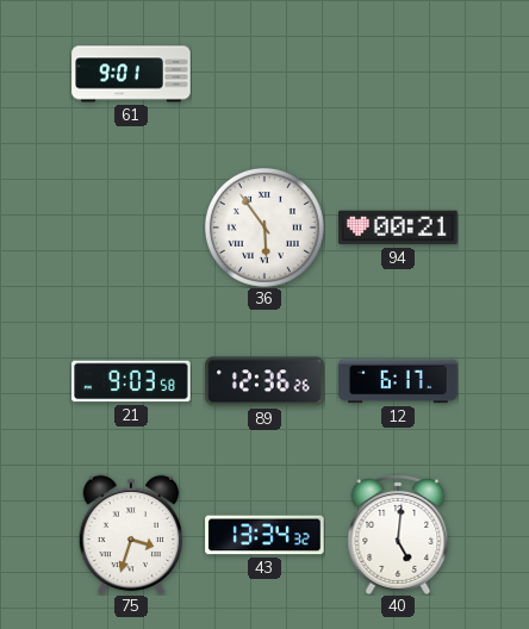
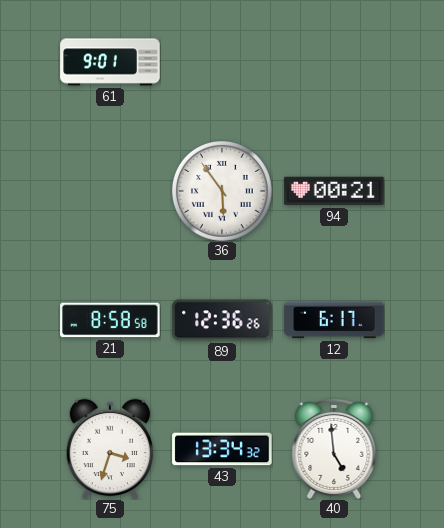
21: 9:03 -> 8:58
40: 5:01 -> 4:59
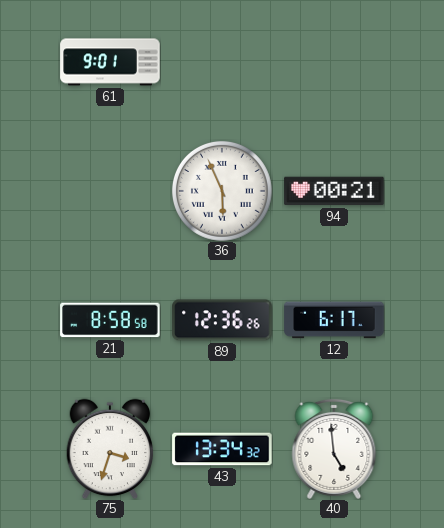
36: 5:54 -> 5:56
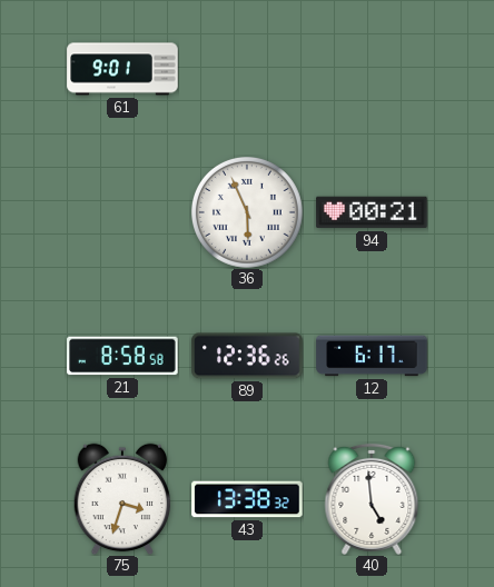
43: 13:34 -> 13:38
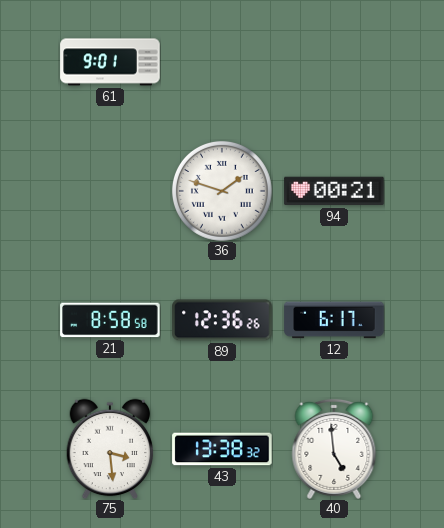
36: 5:56 -> 1:48
75: 3:33 -> 3:29
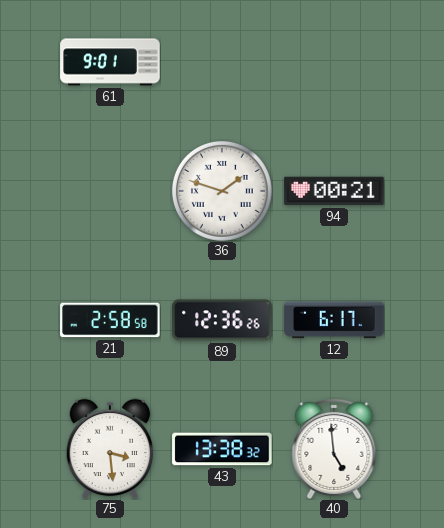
21: 8:58 -> 2:58
